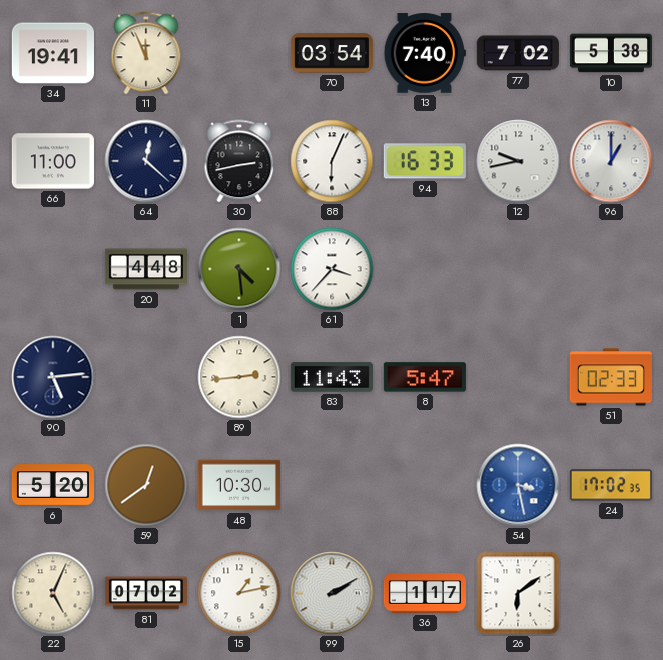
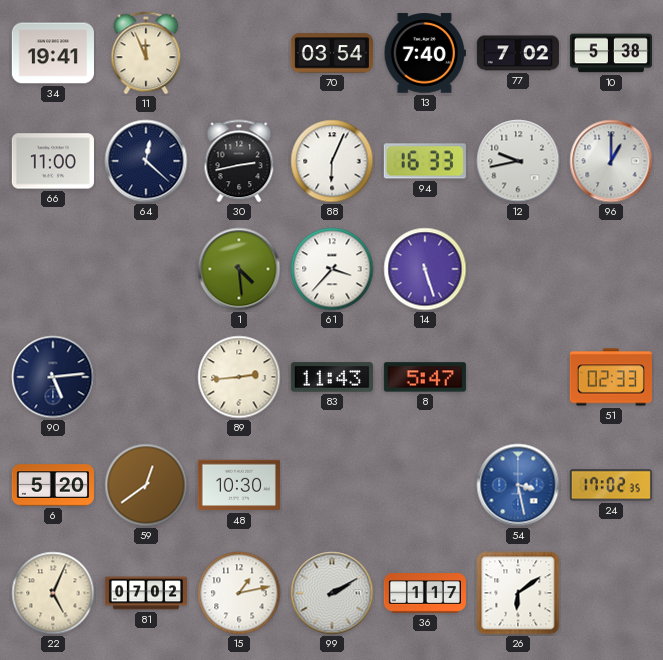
20: 4:48 -> none
14: none -> 5:27
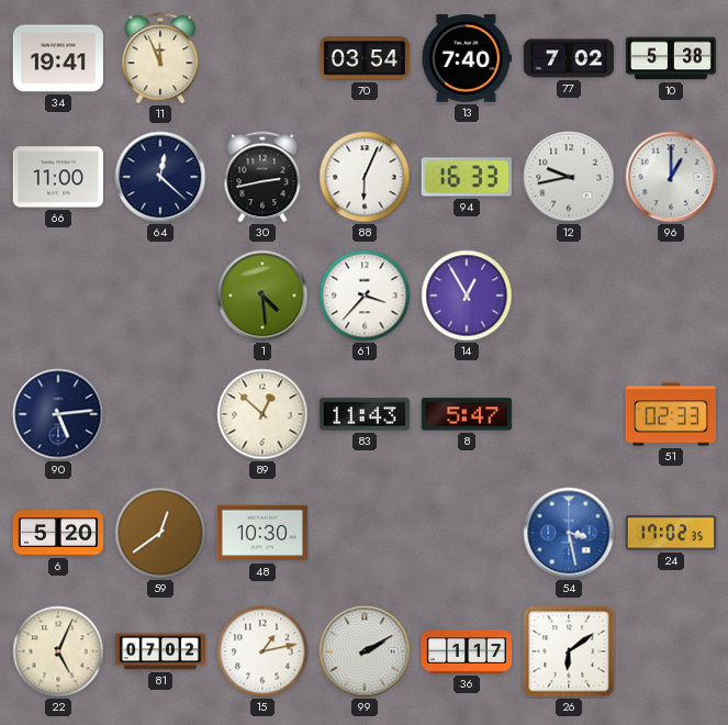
14: 5:27 -> 12:55
89: 2:44 -> 12:52
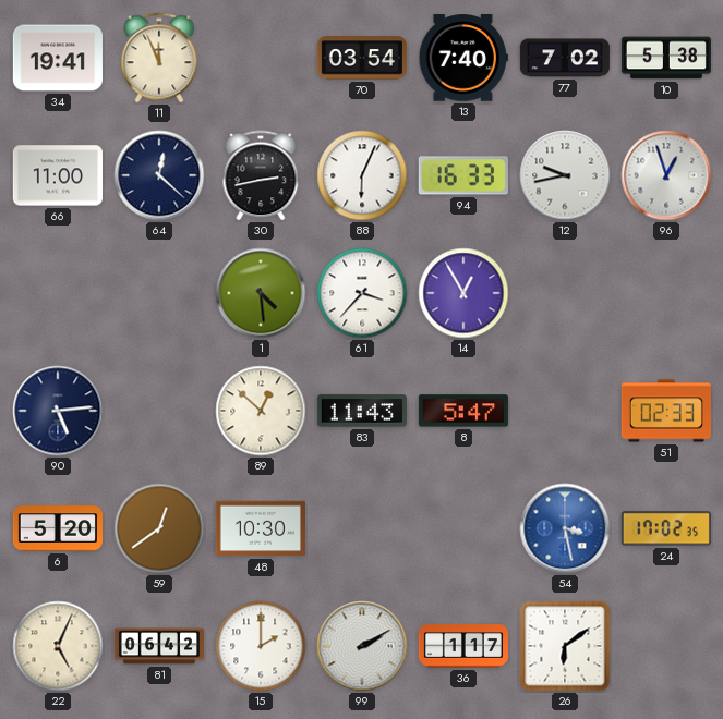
96: 1:00 -> 12:57
81: 07:02 -> 06:42
15: 1:13 -> 2:00
